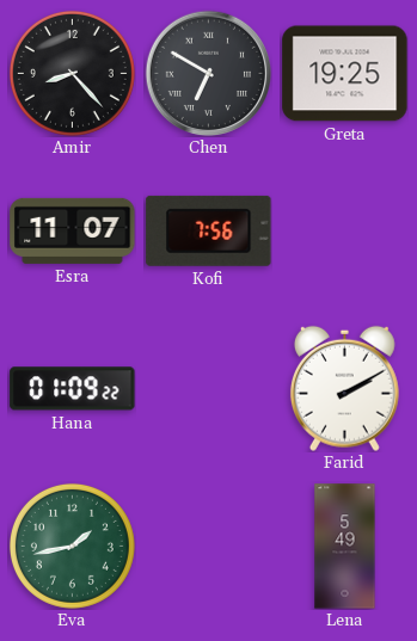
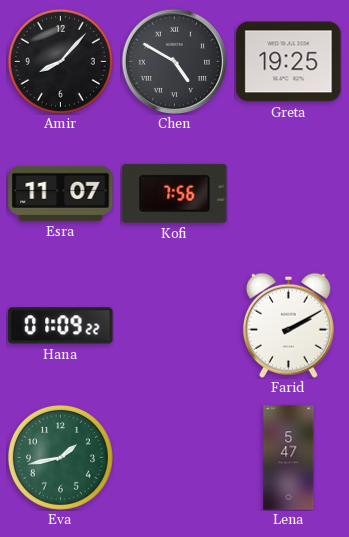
Amir: 8:23 -> 8:07
Chen: 6:50 -> 4:50
Lena: 5:49 -> 5:47
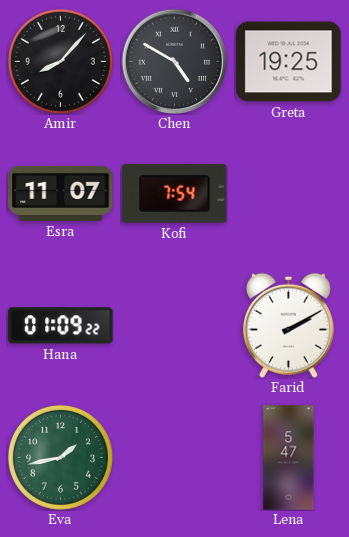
Kofi: 7:56 -> 7:54
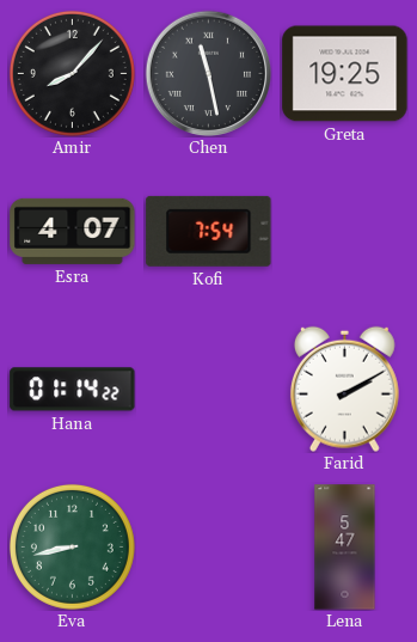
Chen: 4:50 -> 11:28
Esra: 11:07 -> 4:07
Hana: 01:09 -> 01:14
Eva: 1:43 -> 8:43
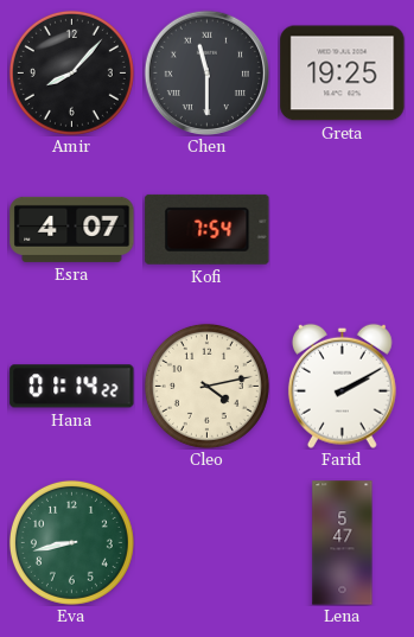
Chen: 11:28 -> 11:30
Cleo: none -> 4:13
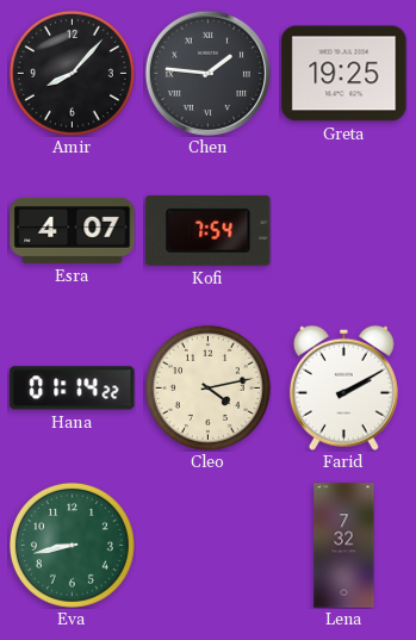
Chen: 11:30 -> 1:46
Lena: 5:47 -> 7:32
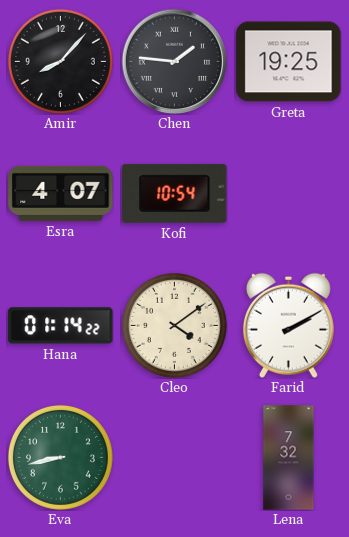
Kofi: 7:54 -> 10:54
Cleo: 4:13 -> 4:09
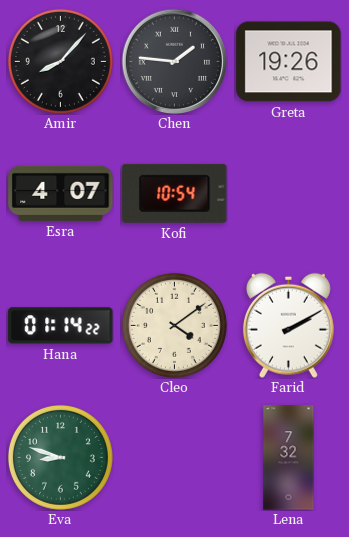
Greta: 19:25 -> 19:26
Eva: 8:43 -> 8:48
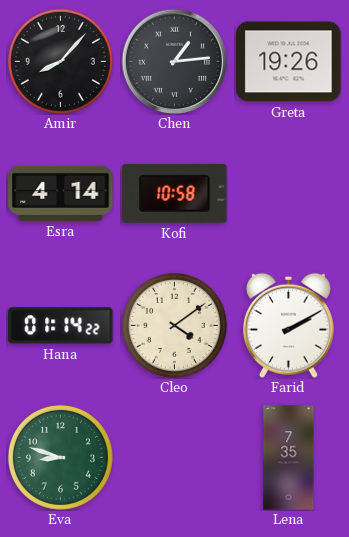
Chen: 1:46 -> 1:14
Esra: 4:07 -> 4:14
Kofi: 10:54 -> 10:58
Lena: 7:32 -> 7:35
